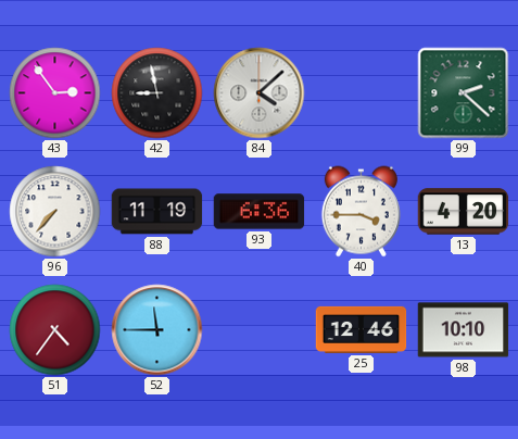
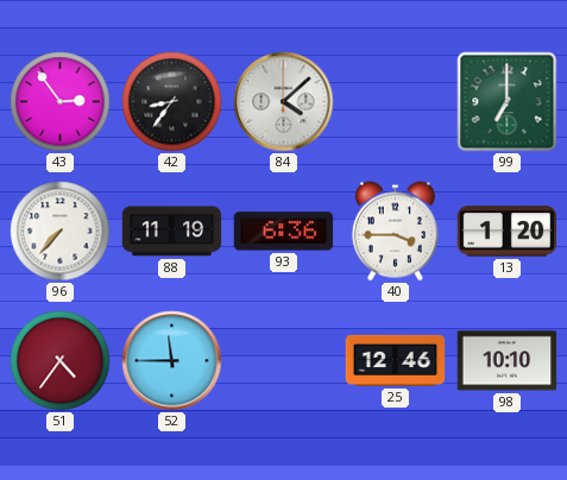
42: 8:58 -> 8:36
99: 2:22 -> 7:00
13: 4:20 -> 1:20
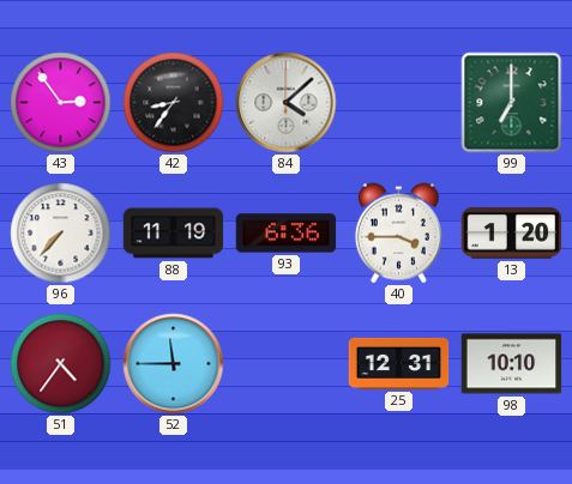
25: 12:46 -> 12:31
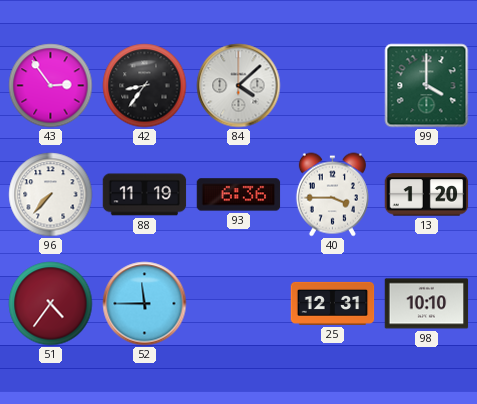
99: 7:00 -> 4:00
